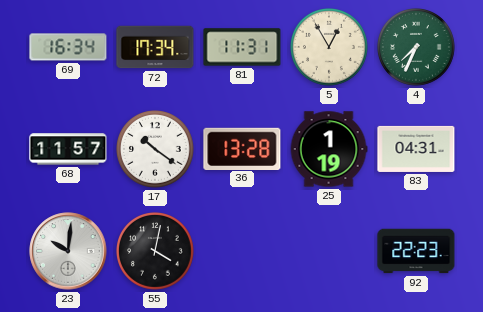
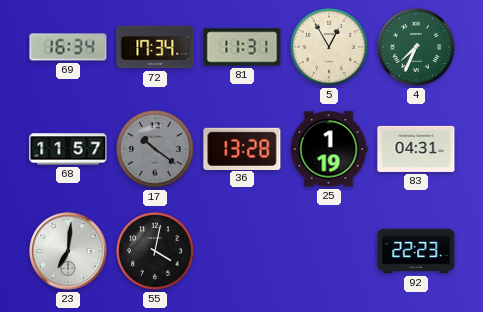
17 dial: white -> grey
23: 10:01 -> 7:01
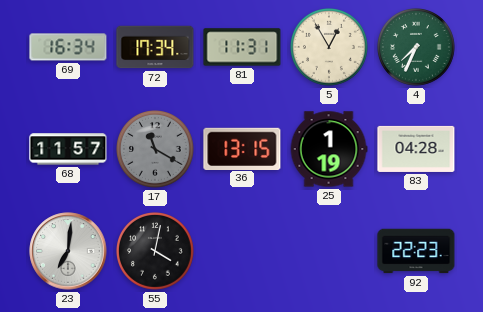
17: 10:21 -> 11:20
36: 13:28 -> 13:15
83: 04:31 -> 04:28
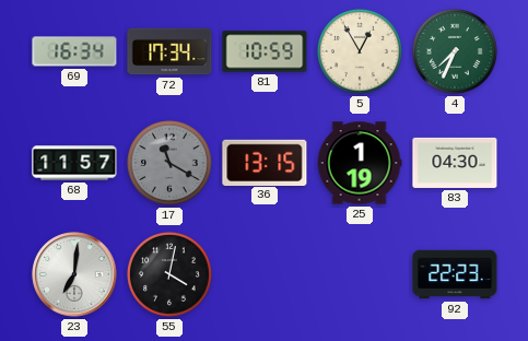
81: 11:31 -> 10:59
83: 04:28 -> 04:30
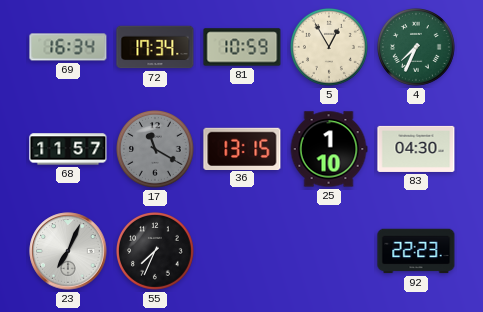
25: 1:19 -> 1:10
23: 7:01 -> 7:04
55: 4:02 -> 7:34
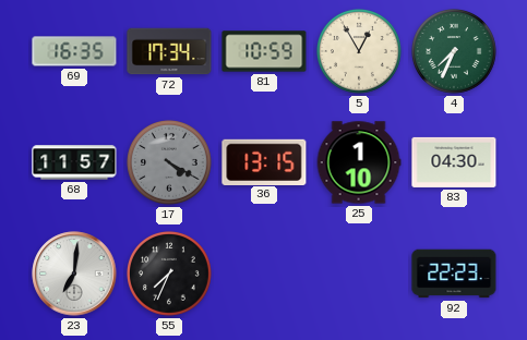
69: 16:34 -> 16:35
17: 11:20 -> 4:20
23: 7:04 -> 7:01
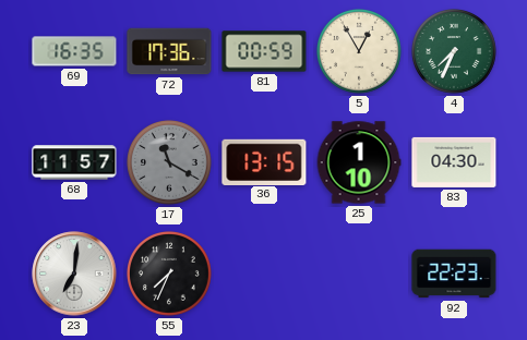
72: 17:34 -> 17:36
81: 10:59 -> 00:59
17: 4:20 -> 11:20
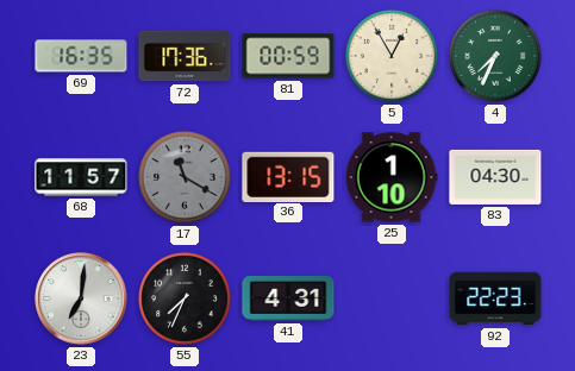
41: none -> 4:31
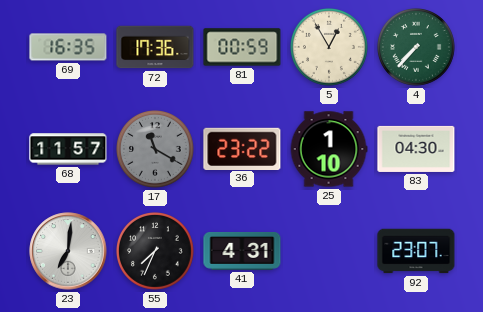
4: 7:34 -> 7:37
36: 13:15 -> 23:22
92: 22:23 -> 23:07
